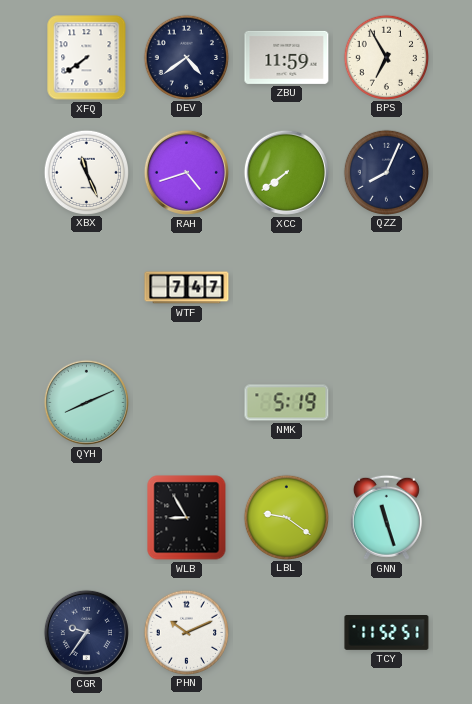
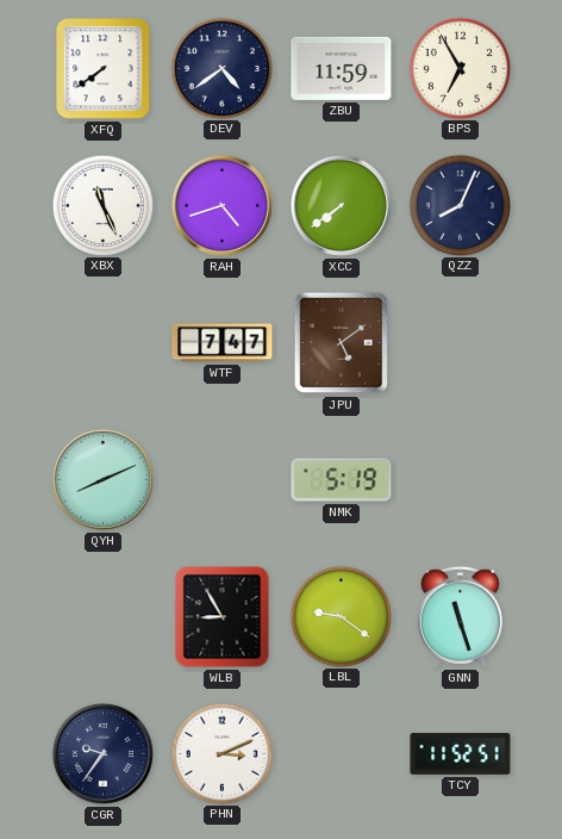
JPU: none -> 5:09
PHN: 10:11 -> 3:11
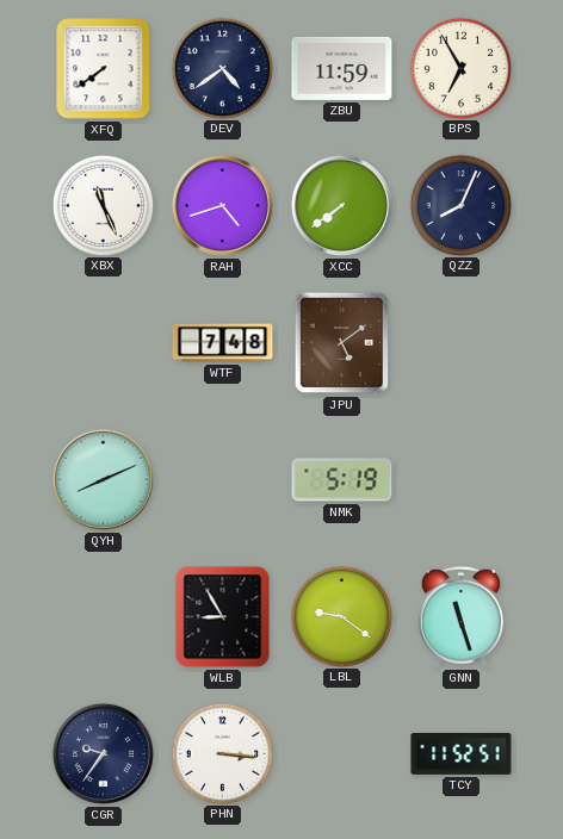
WTF: 7:47 -> 7:48
PHN: 3:11 -> 3:16
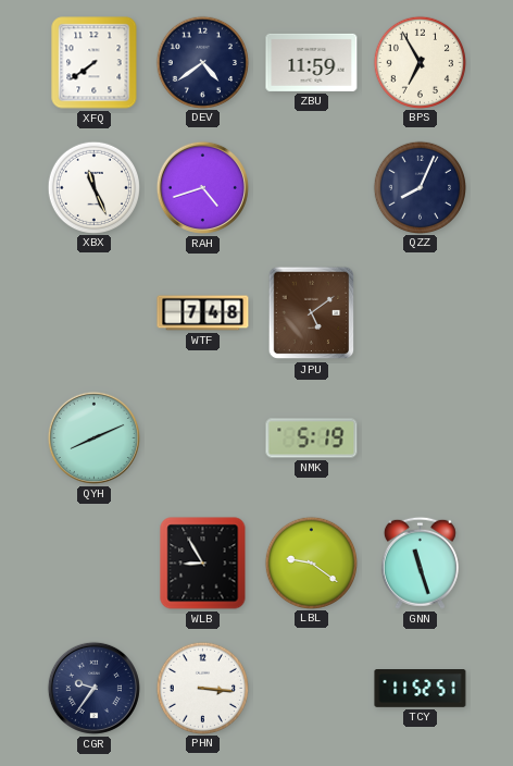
XCC: 7:39 -> none
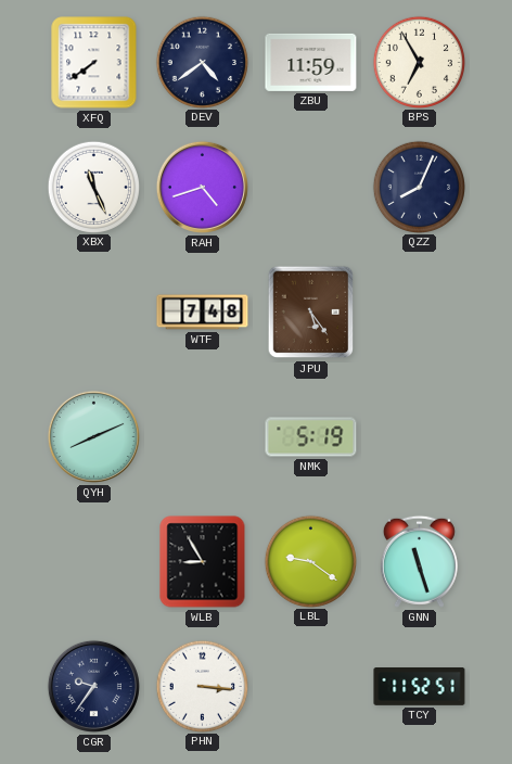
JPU: 5:09 -> 5:24
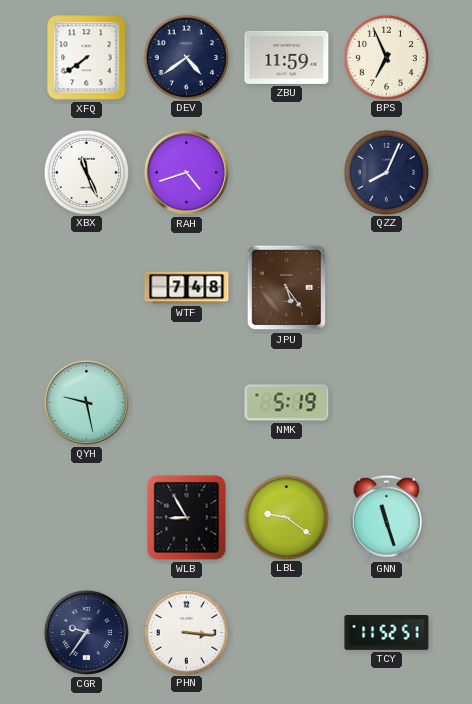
BPS: 6:55 -> 6:56
QYH: 8:11 -> 9:28
